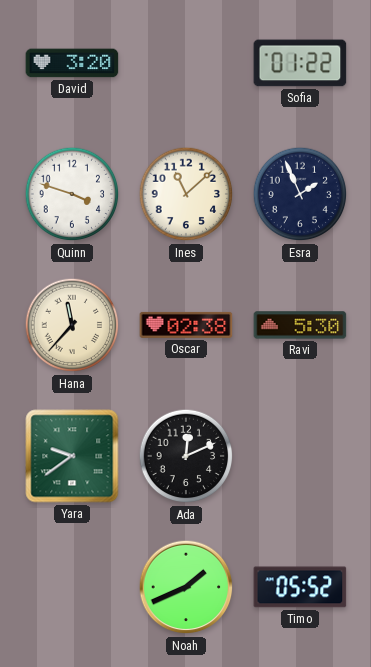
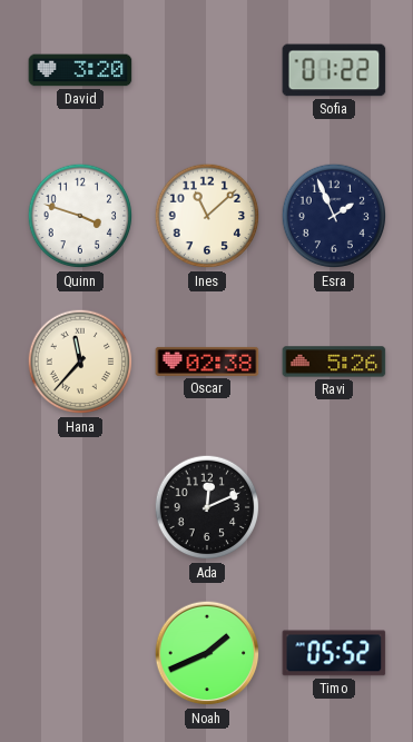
Ravi: 5:30 -> 5:26
Yara: 9:39 -> none
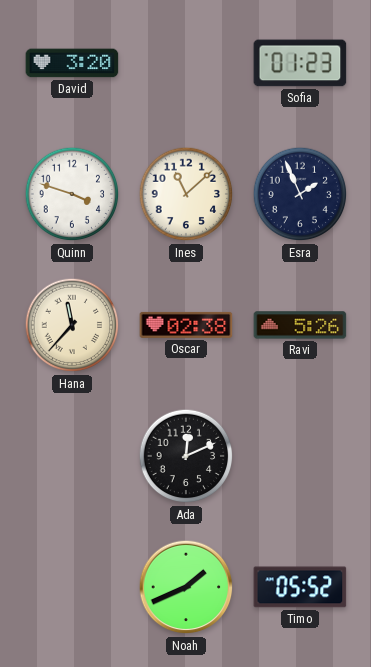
Sofia: 01:22 -> 01:23
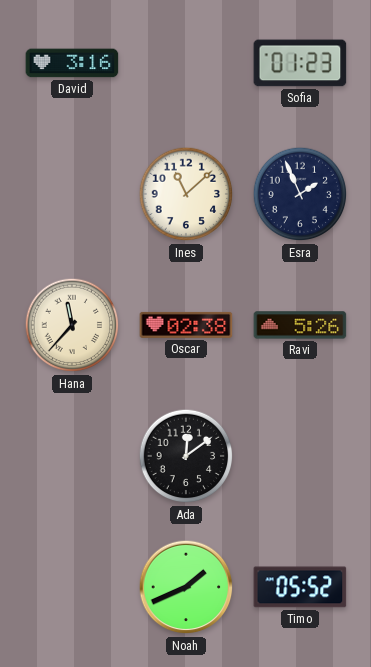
David: 3:20 -> 3:16
Quinn: 3:48 -> none
Ada: 12:11 -> 12:09
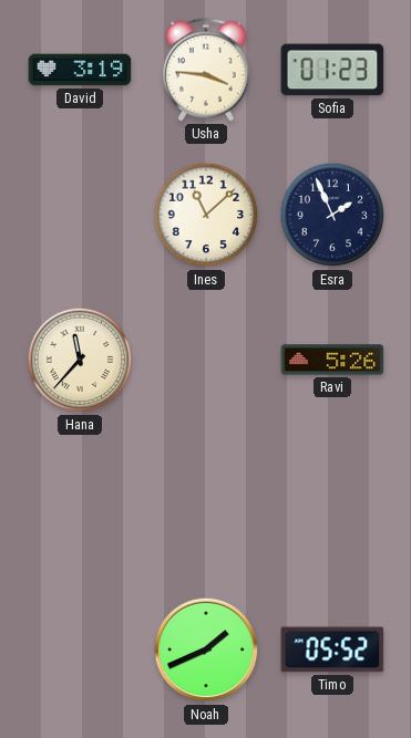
David: 3:16 -> 3:19
Usha: none -> 3:46
Oscar: 02:38 -> none
Ada: 12:09 -> none
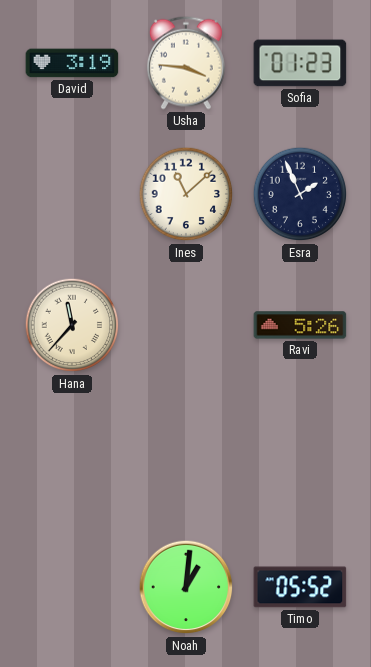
Noah: 1:41 -> 1:01
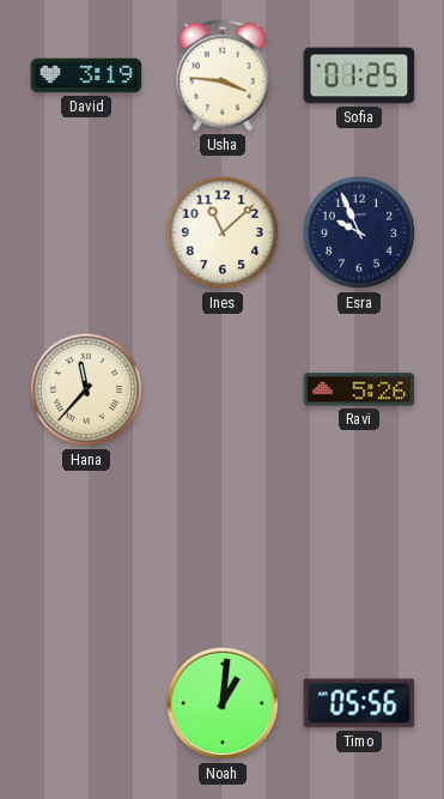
Sofia: 01:23 -> 01:25
Esra: 1:56 -> 9:56
Timo: 05:52 -> 05:56
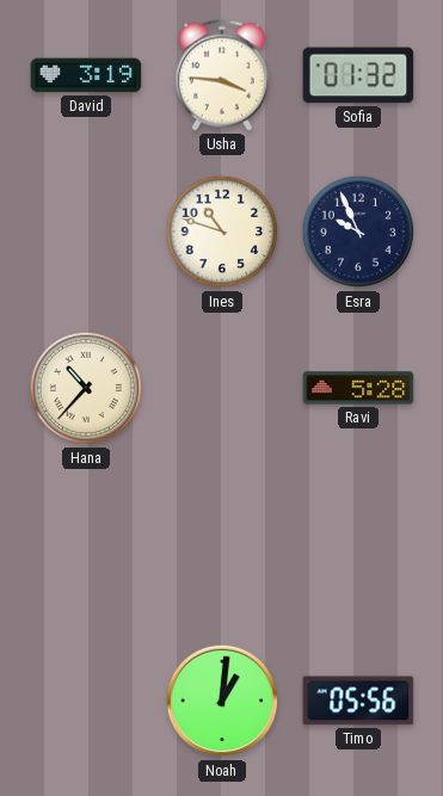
Sofia: 01:25 -> 01:32
Ines: 11:08 -> 10:48
Hana: 11:37 -> 10:37
Ravi: 5:26 -> 5:28
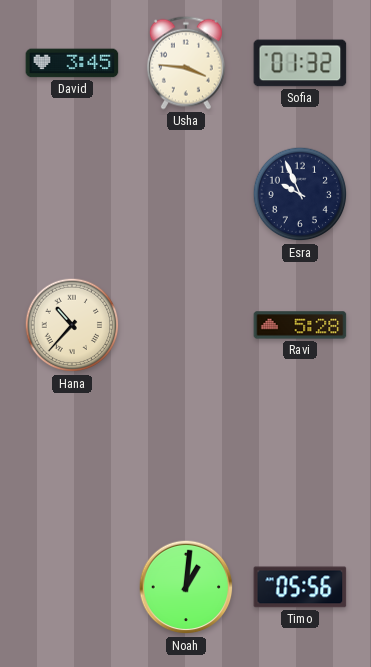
David: 3:19 -> 3:45
Ines: 10:48 -> none
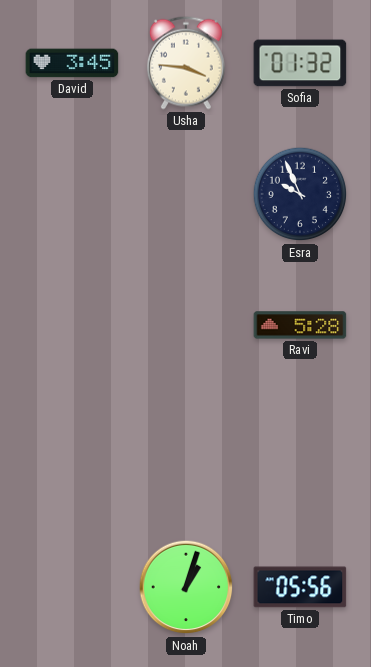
Hana: 10:37 -> none
Noah: 1:01 -> 1:03
